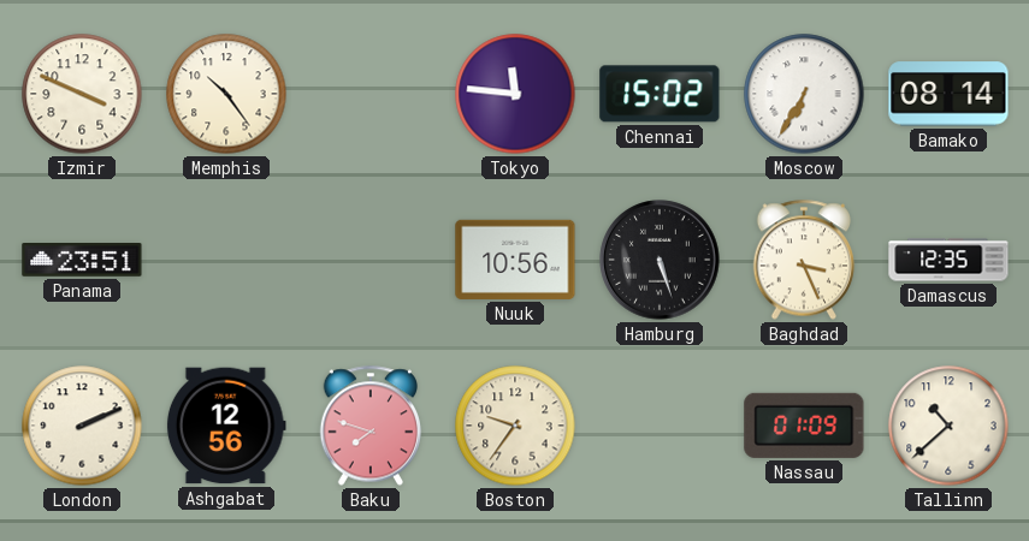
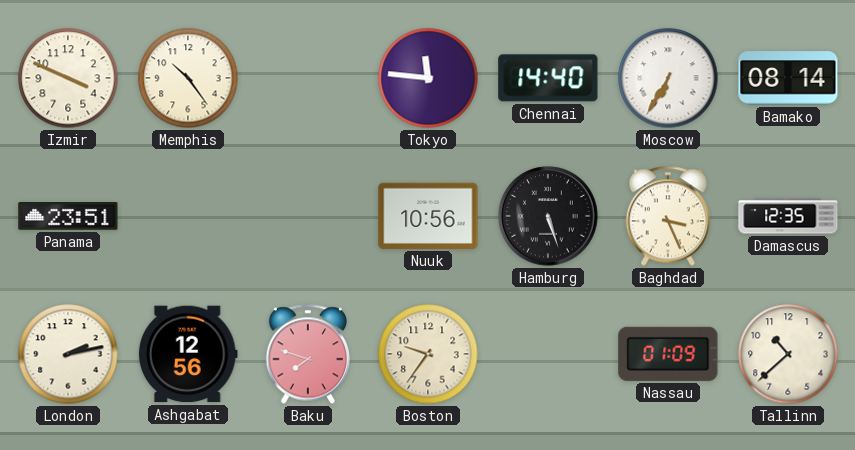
Chennai: 15:02 -> 14:40
London: 2:11 -> 2:13
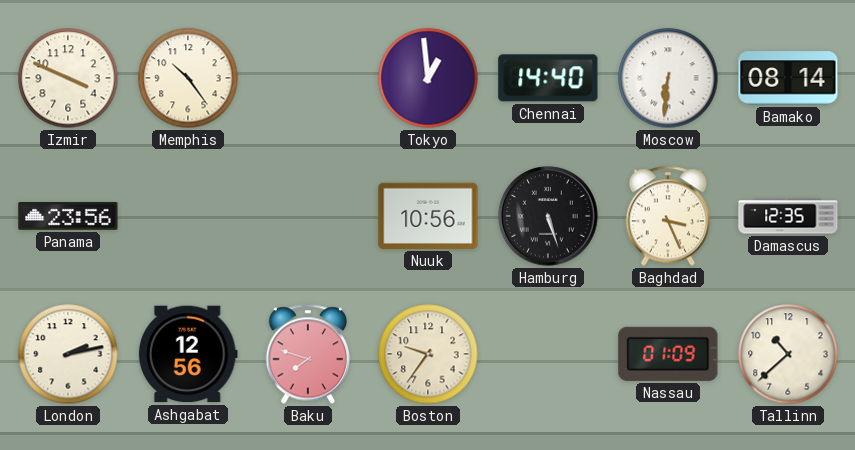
Tokyo: 11:46 -> 12:59
Moscow: 6:35 -> 6:31
Panama: 23:51 -> 23:56
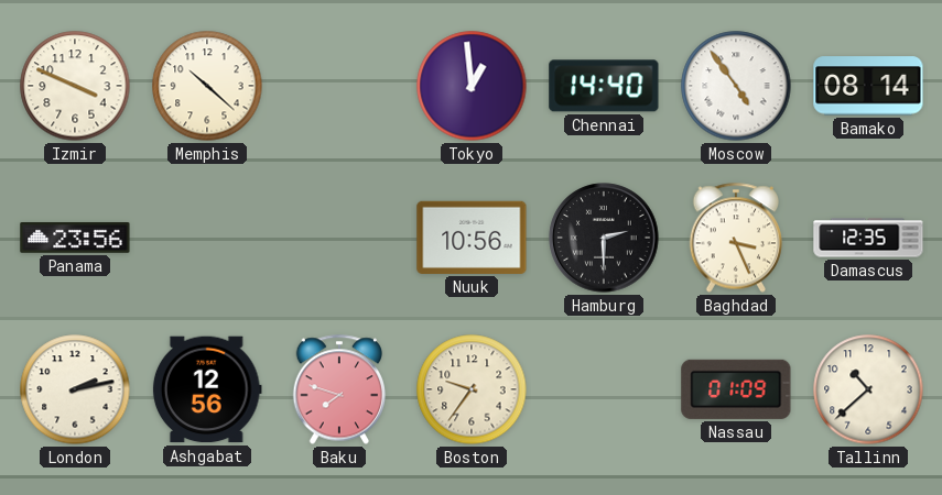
Memphis: 10:24 -> 10:22
Moscow: 6:31 -> 4:54
Hamburg: 5:27 -> 2:30
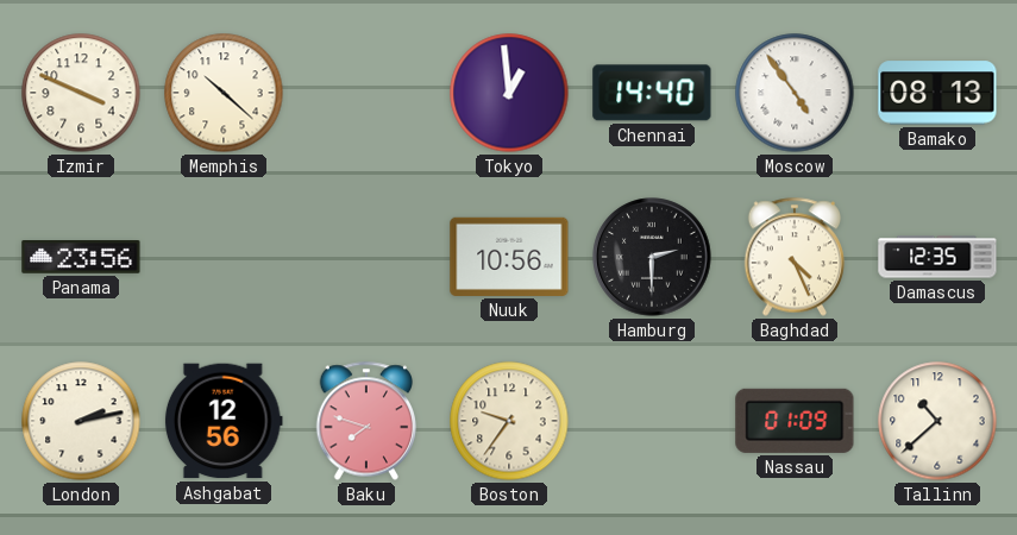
Bamako: 08:14 -> 08:13
Baghdad: 3:26 -> 4:26
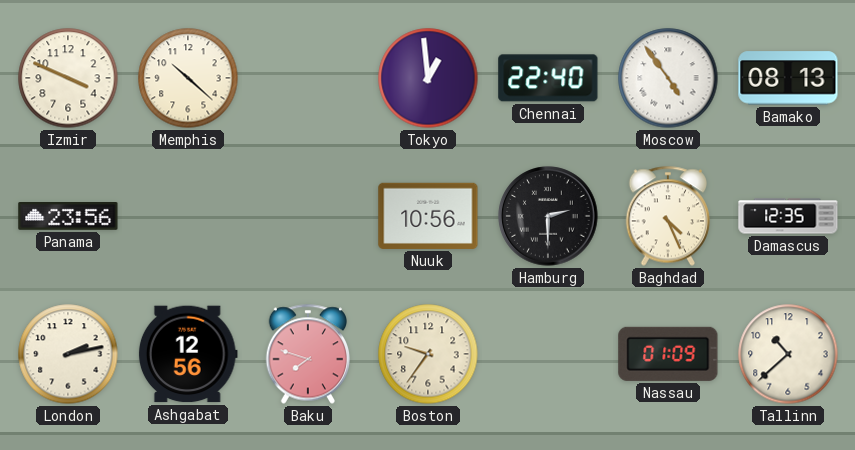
Chennai: 14:40 -> 22:40
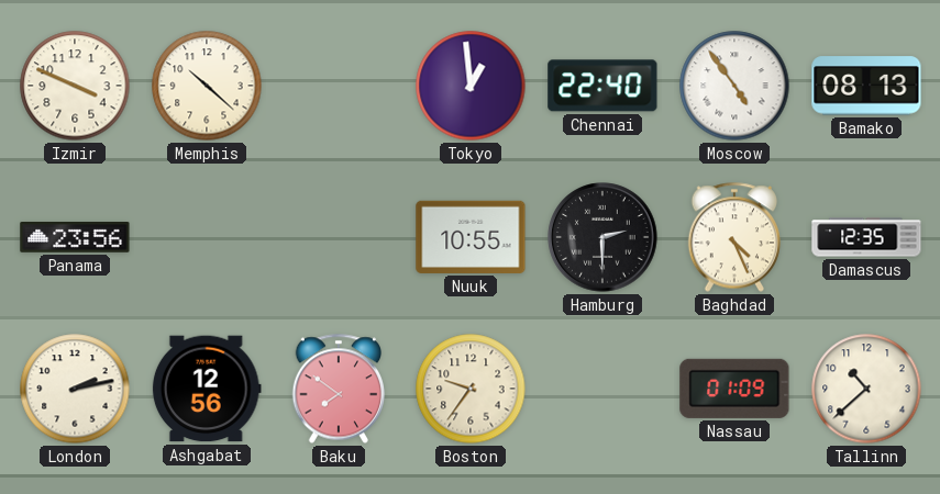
Nuuk: 10:56 -> 10:55
Baku: 7:48 -> 7:51
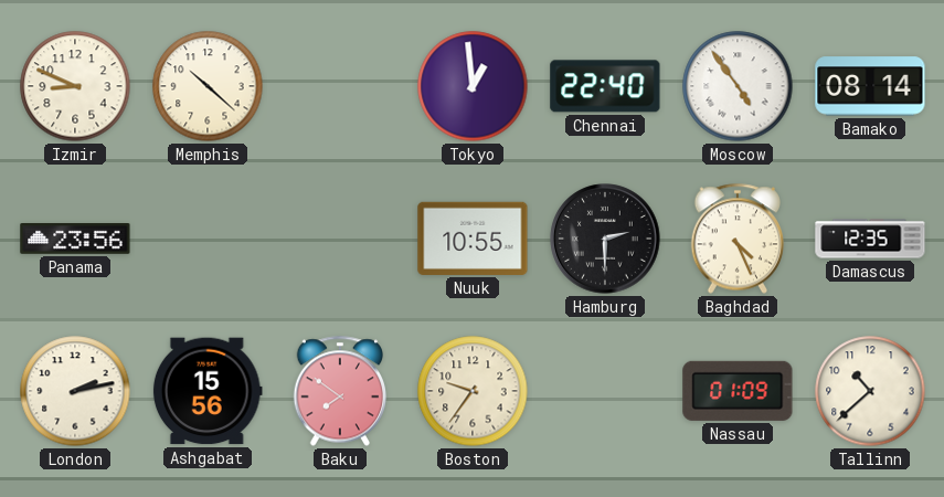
Izmir: 3:49 -> 8:49
Bamako: 08:13 -> 08:14
Ashgabat: 12:56 -> 15:56
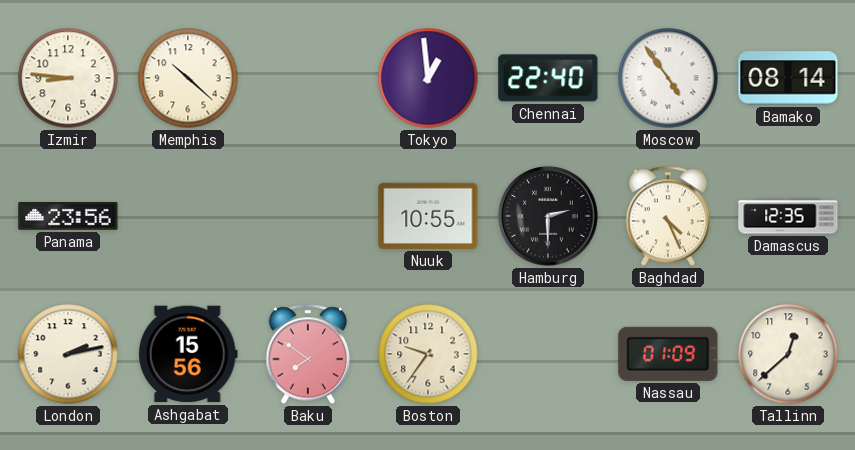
Izmir: 8:49 -> 8:46
Tallinn: 10:38 -> 12:38
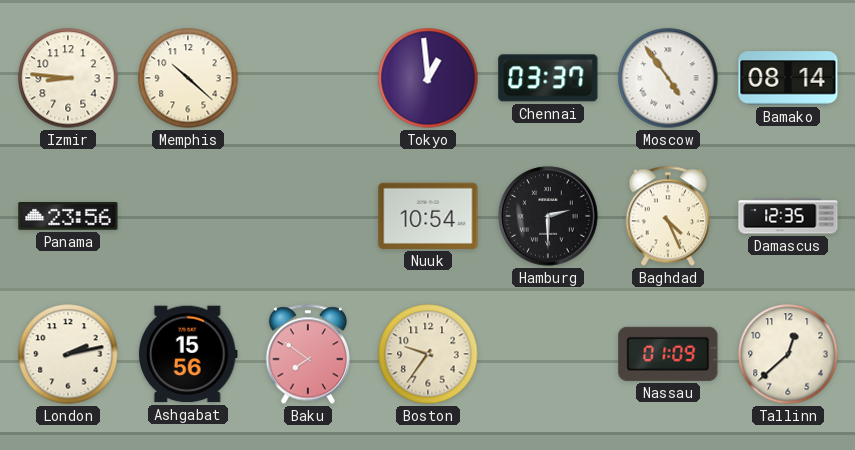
Chennai: 22:40 -> 03:37
Nuuk: 10:55 -> 10:54
